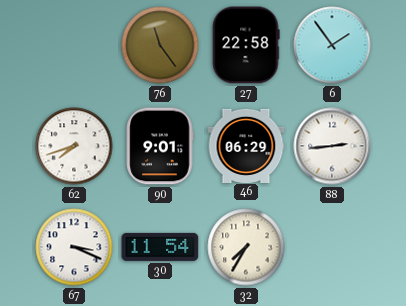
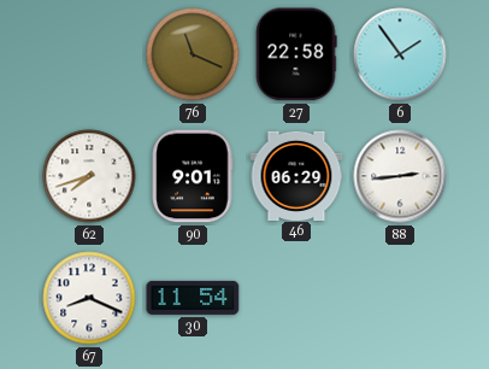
76: 11:24 -> 11:19
67: 3:19 -> 8:19
32: 7:35 -> none
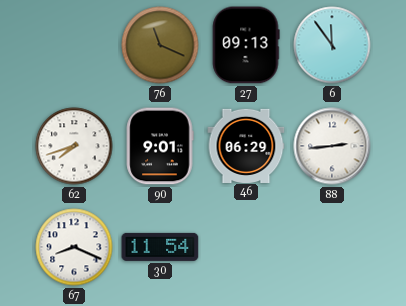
27: 22:58 -> 09:13
6: 1:54 -> 11:54
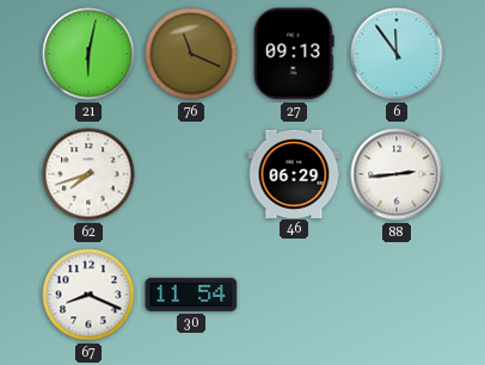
21: none -> 6:02
90: 9:01 -> none
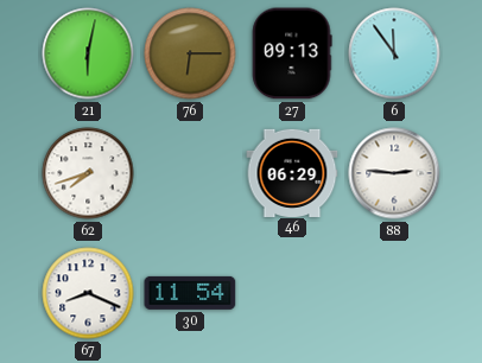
76: 11:19 -> 6:15
88: 2:44 -> 2:46
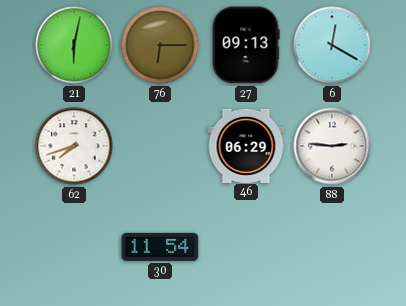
6: 11:54 -> 12:20
67: 8:19 -> none
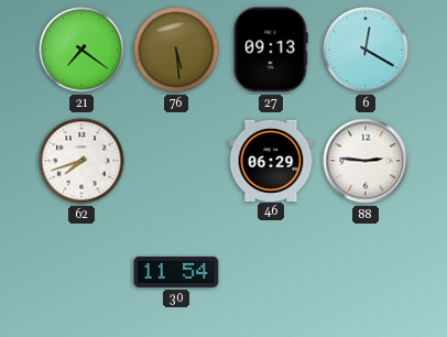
21: 6:02 -> 7:21
76: 6:15 -> 5:29
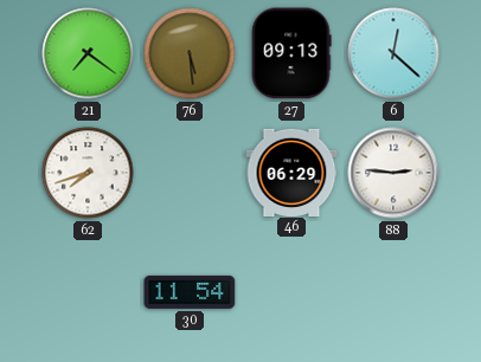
6: 12:20 -> 12:22
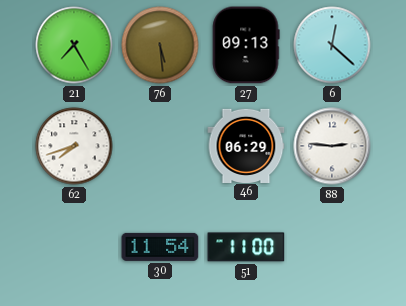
21: 7:21 -> 7:25
51: none -> 11:00
